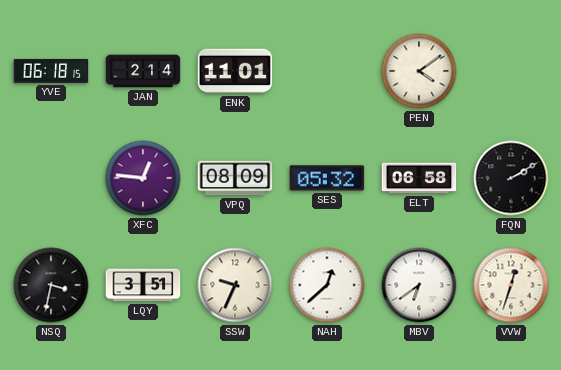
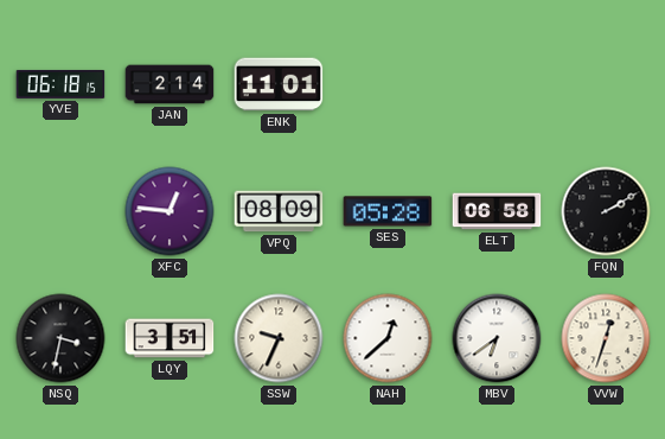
PEN: 4:09 -> none
SES: 05:32 -> 05:28
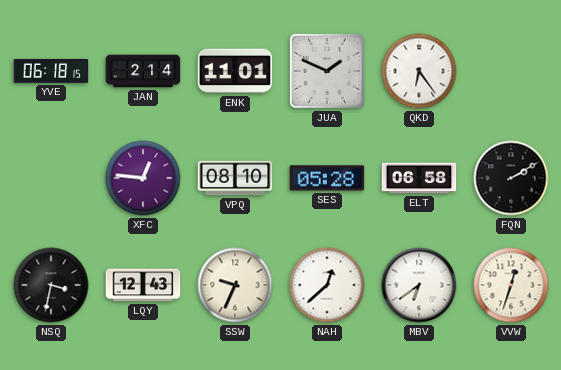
JUA: none -> 1:49
QKD: none -> 6:24
VPQ: 08:09 -> 08:10
LQY: 3:51 -> 12:43
